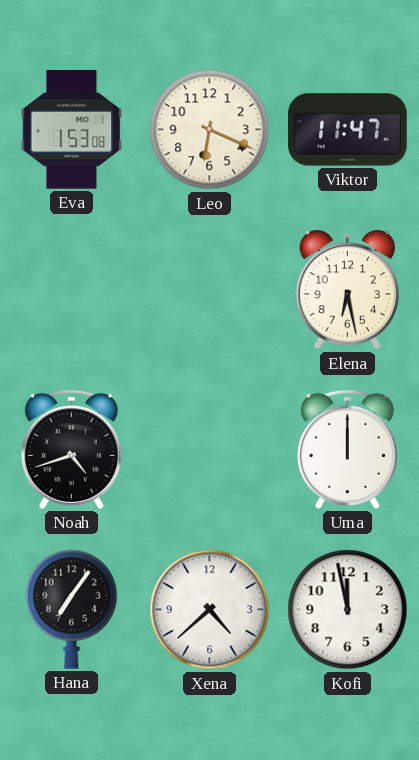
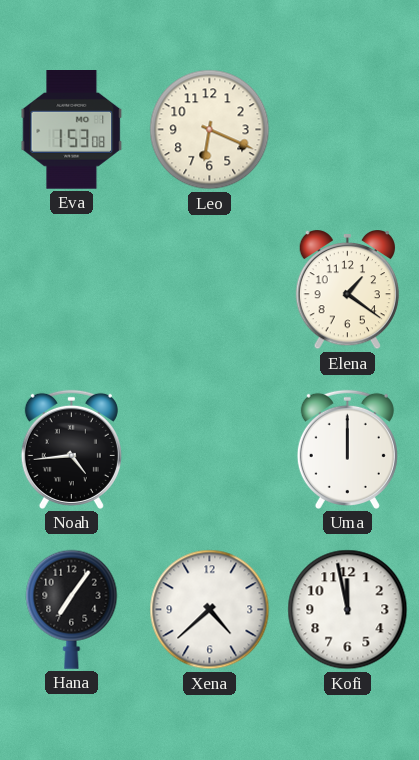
Viktor: 11:47 -> none
Elena: 6:28 -> 1:21
Noah: 4:42 -> 4:44
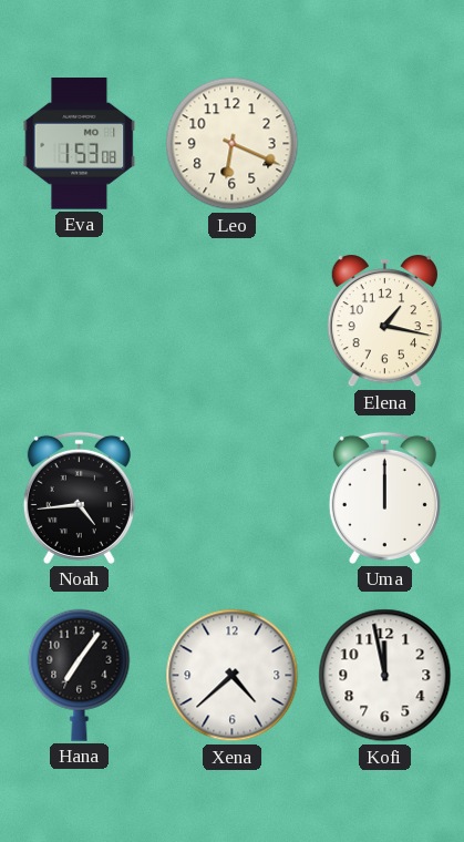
Elena: 1:21 -> 1:17
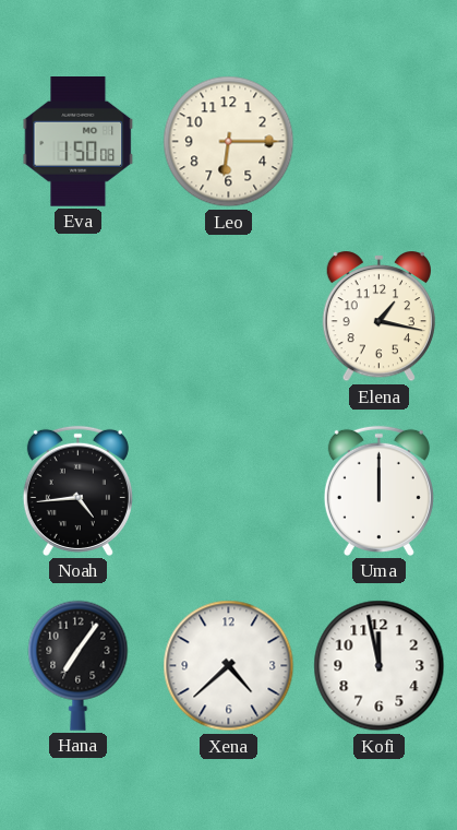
Eva: 1:53 -> 1:50
Leo: 6:19 -> 6:15
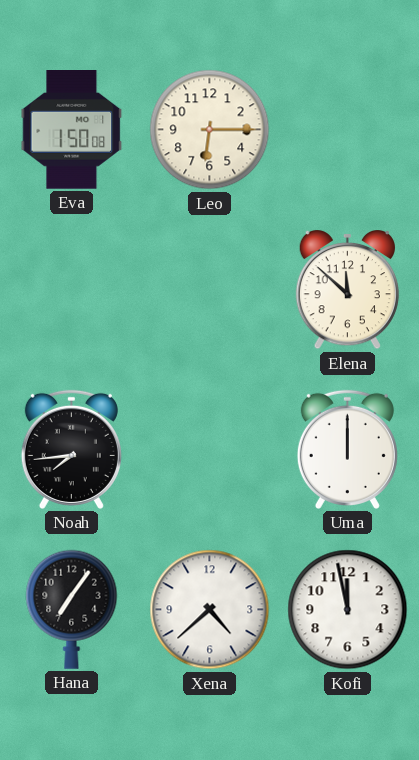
Elena: 1:17 -> 11:52
Noah: 4:44 -> 7:44
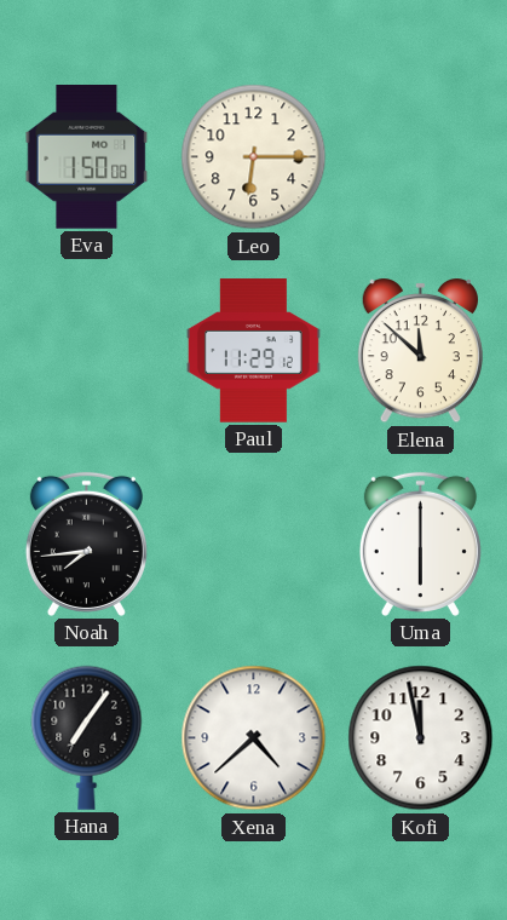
Paul: none -> 11:29
Uma: 12:00 -> 6:00
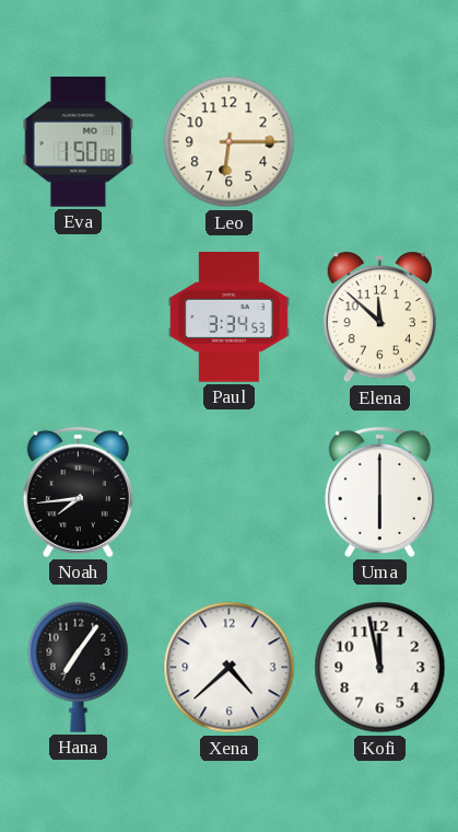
Paul: 11:29 -> 3:34
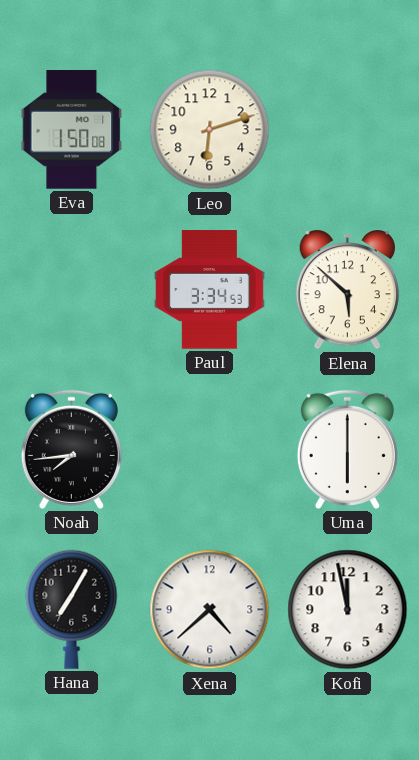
Leo: 6:15 -> 6:12
Elena: 11:52 -> 5:52
Hana: 7:06 -> 7:05
